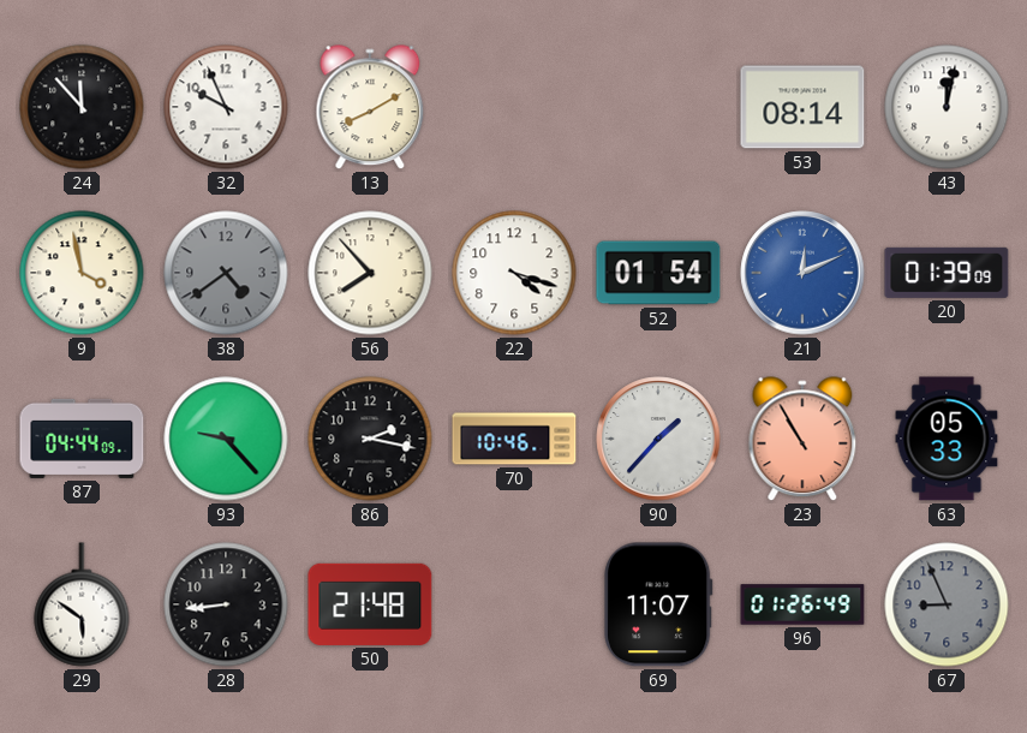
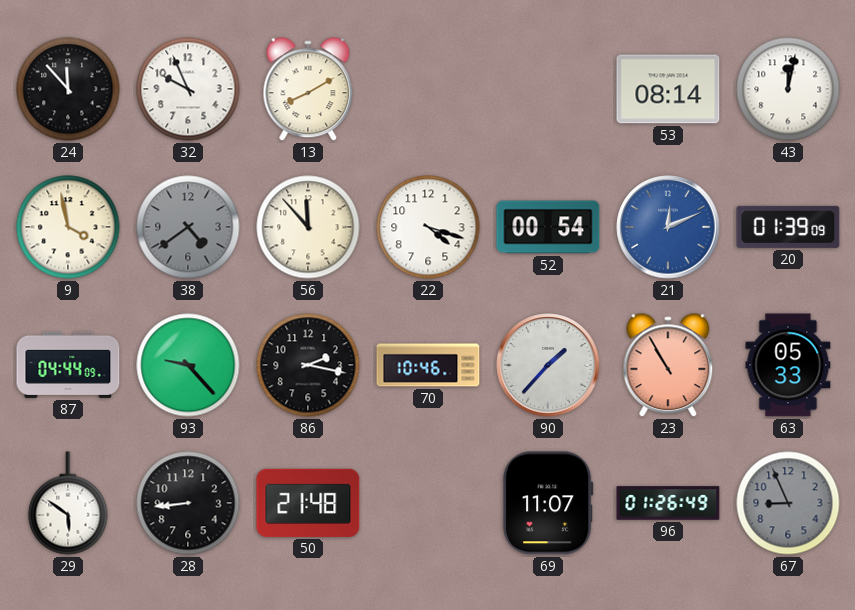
56: 7:53 -> 11:53
52: 01:54 -> 00:54
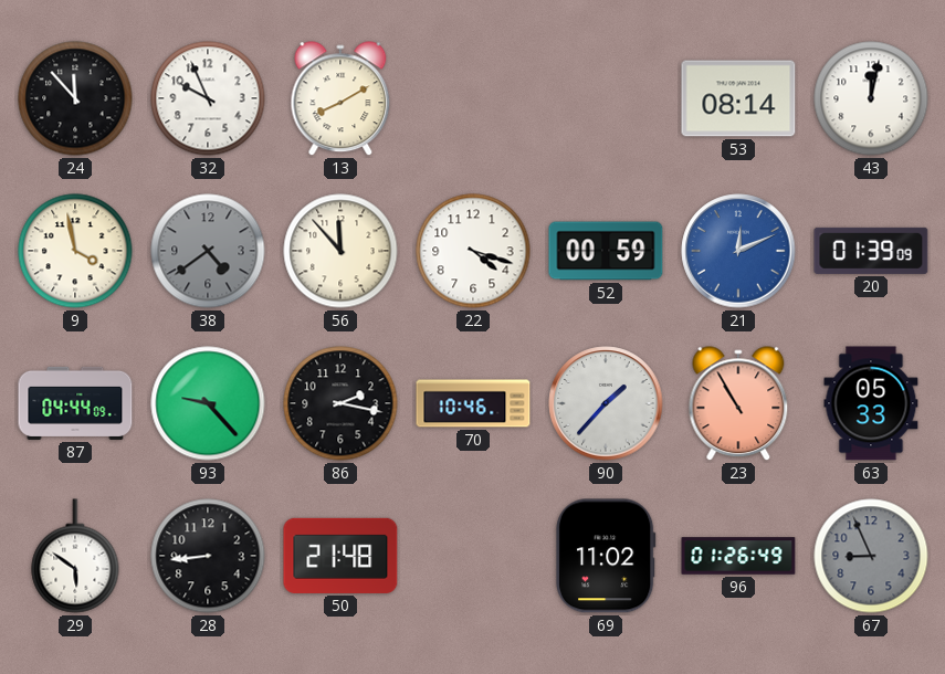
52: 00:54 -> 00:59
69: 11:07 -> 11:02
